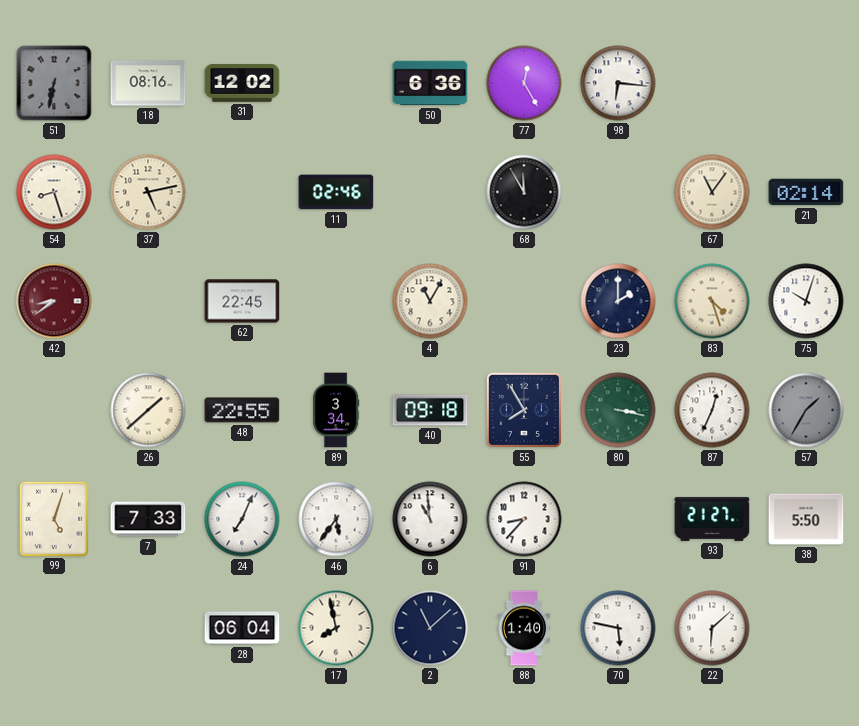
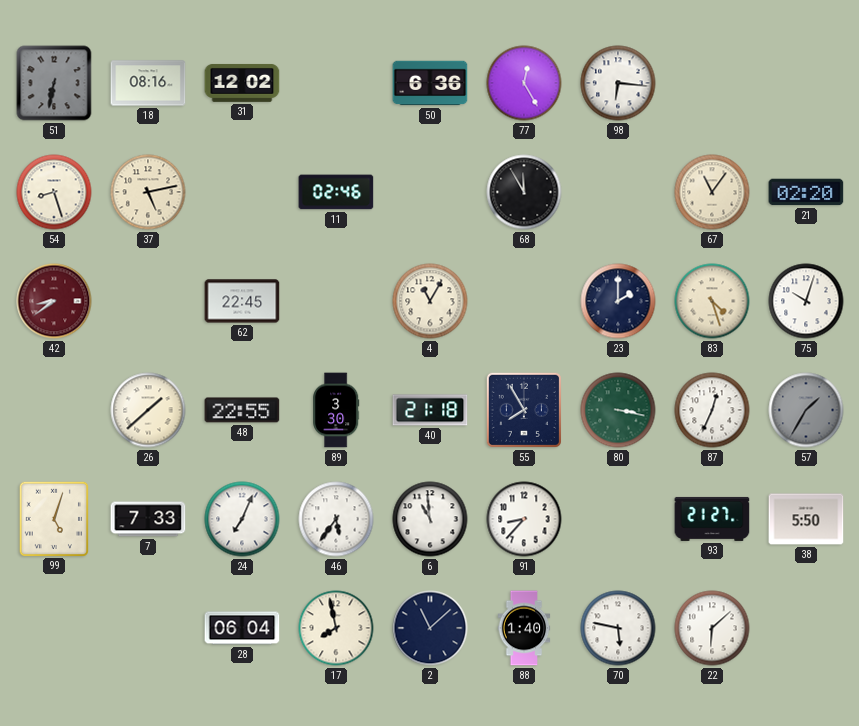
21: 02:14 -> 02:20
89: 3:34 -> 3:30
40: 09:18 -> 21:18
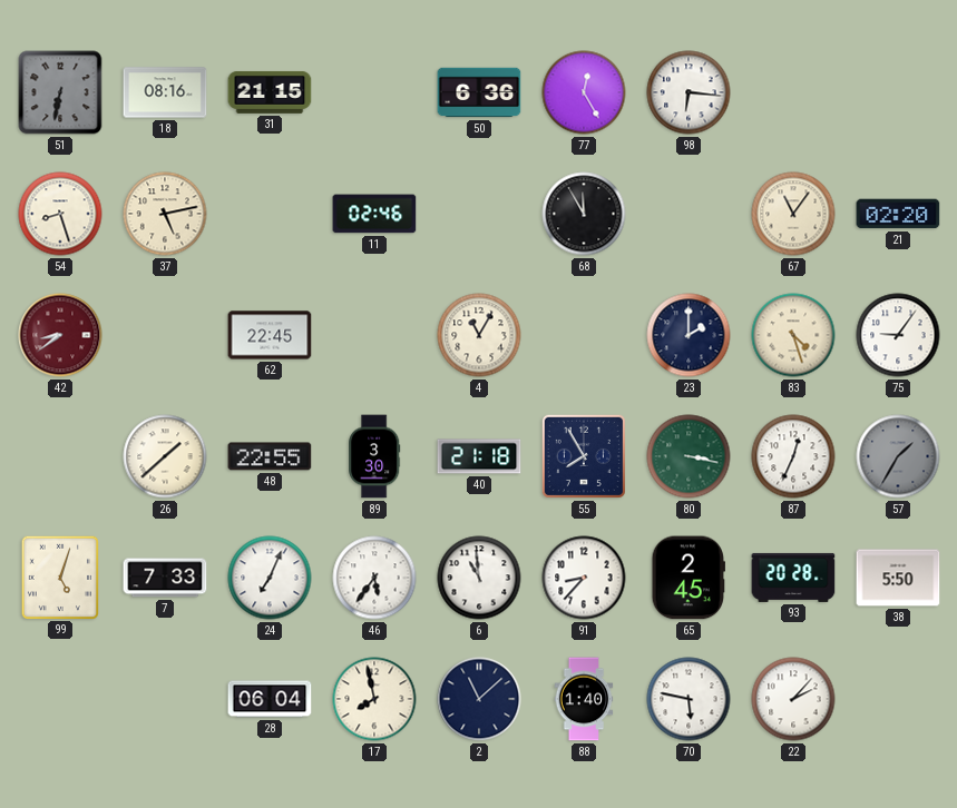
31: 12:02 -> 21:15
75: 10:03 -> 9:06
65: none -> 2:45
93: 21:27 -> 20:28
22: 6:08 -> 2:07
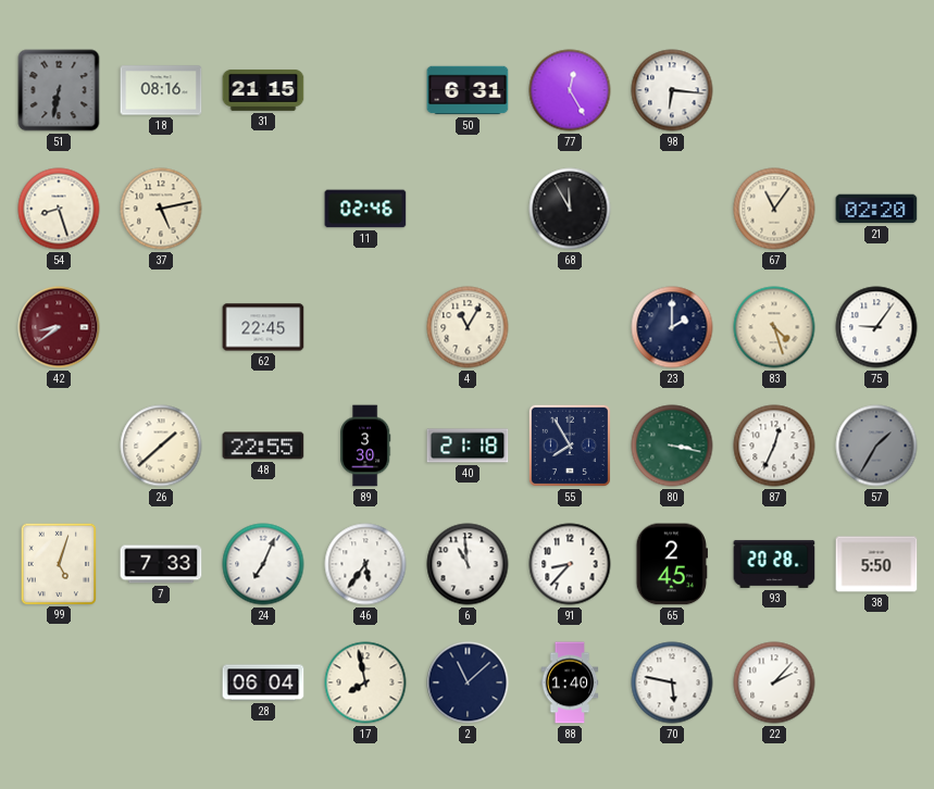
50: 6:36 -> 6:31
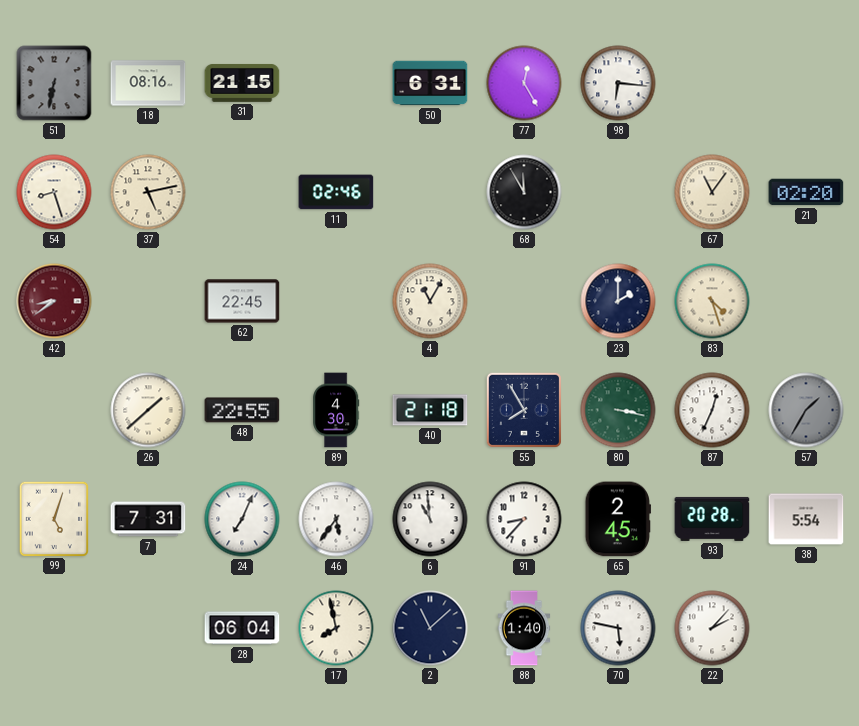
75: 9:06 -> none
89: 3:30 -> 4:30
7: 7:33 -> 7:31
38: 5:50 -> 5:54
